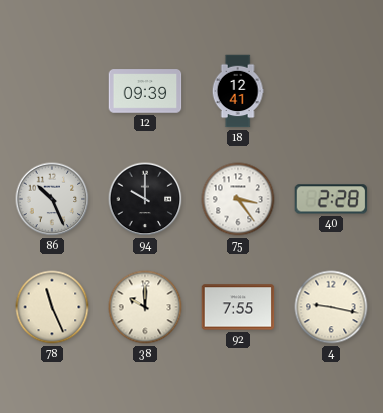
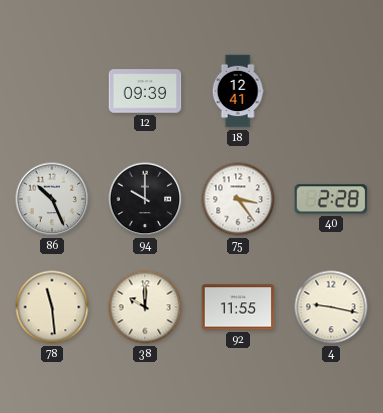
78: 11:26 -> 11:29
92: 7:55 -> 11:55
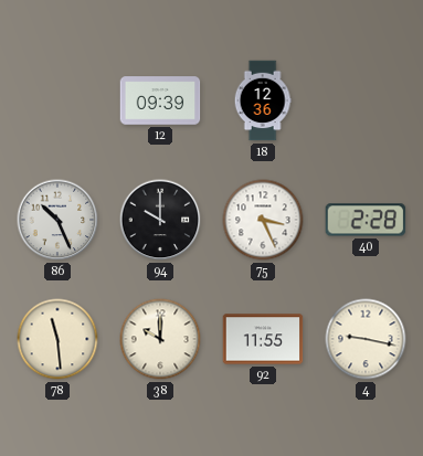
18: 12:41 -> 12:36
75: 3:24 -> 3:26
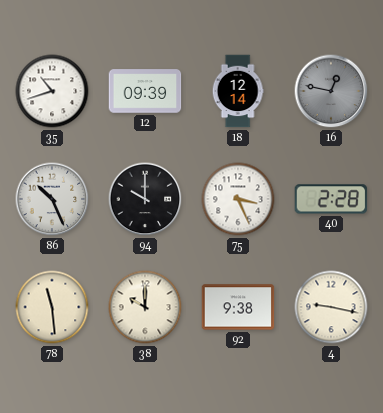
35: none -> 10:42
18: 12:36 -> 12:14
16: none -> 12:47
92: 11:55 -> 9:38
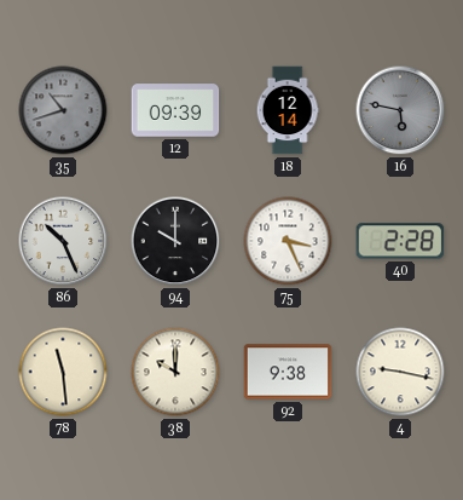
35 dial: white -> grey
16: 12:47 -> 5:47
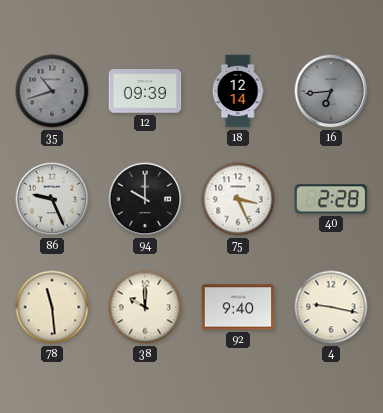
16: 5:47 -> 6:44
86: 10:26 -> 9:26
92: 9:38 -> 9:40
